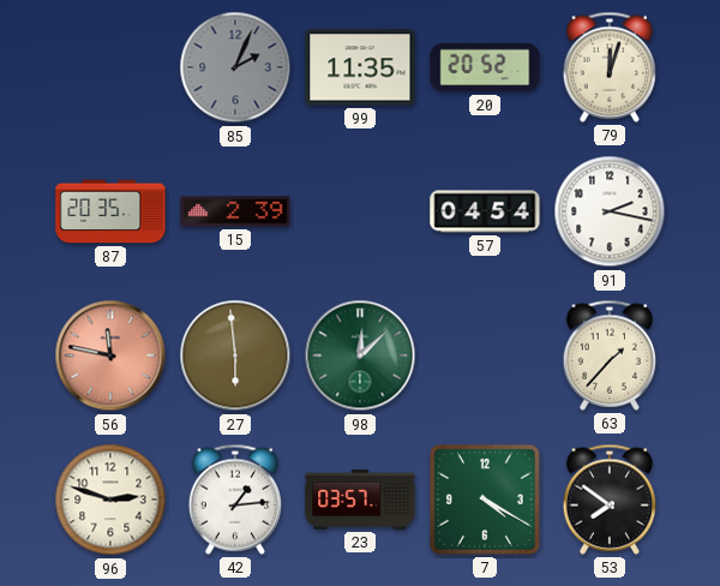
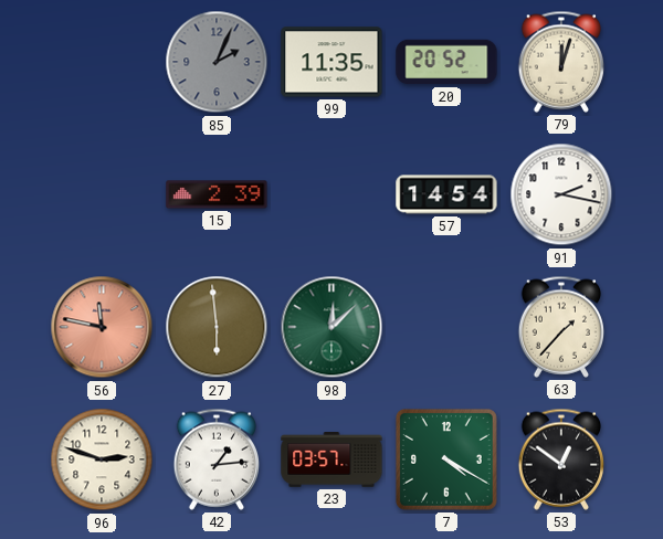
87: 20:35 -> none
57: 04:54 -> 14:54
53: 7:51 -> 12:51
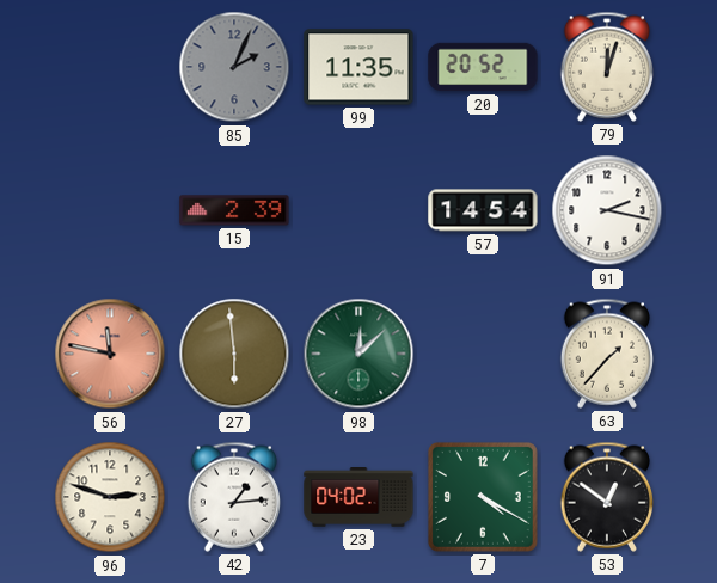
23: 03:57 -> 04:02
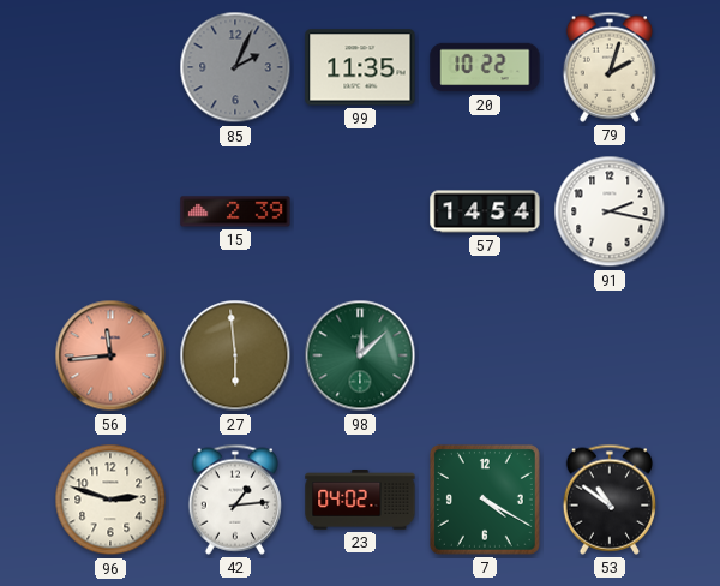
20: 20:52 -> 10:22
79: 12:03 -> 2:03
56: 11:47 -> 11:44
63: 1:37 -> none
53: 12:51 -> 10:51
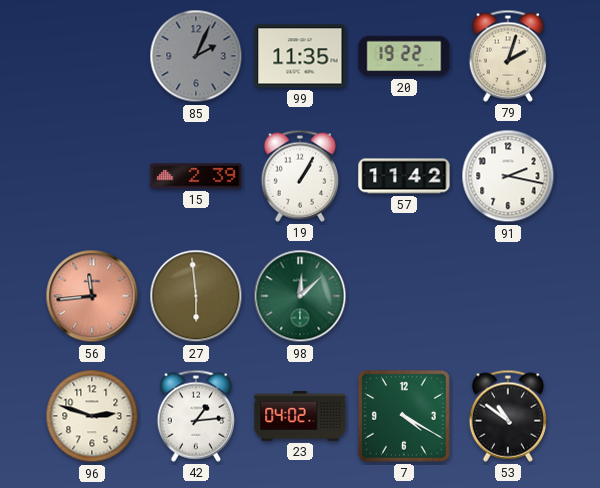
20: 10:22 -> 19:22
19: none -> 1:05
57: 14:54 -> 11:42
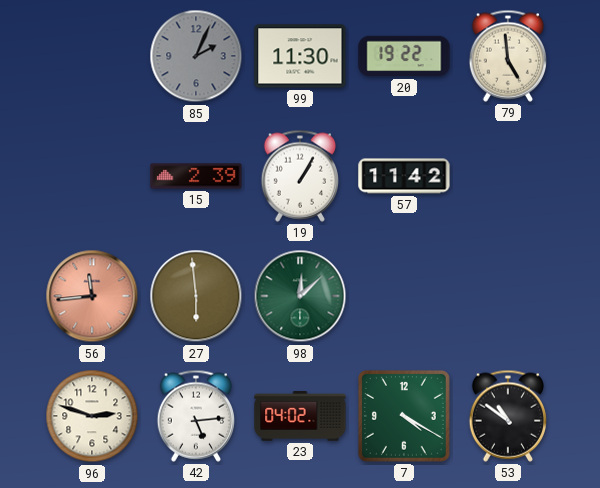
99: 11:35 -> 11:30
79: 2:03 -> 4:59
91: 2:17 -> none
42: 1:14 -> 5:14
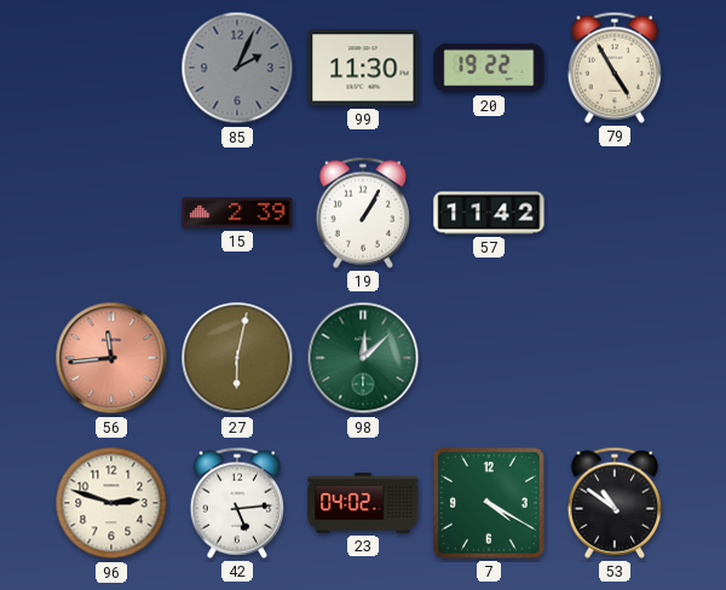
79: 4:59 -> 4:55
27: 5:59 -> 6:02
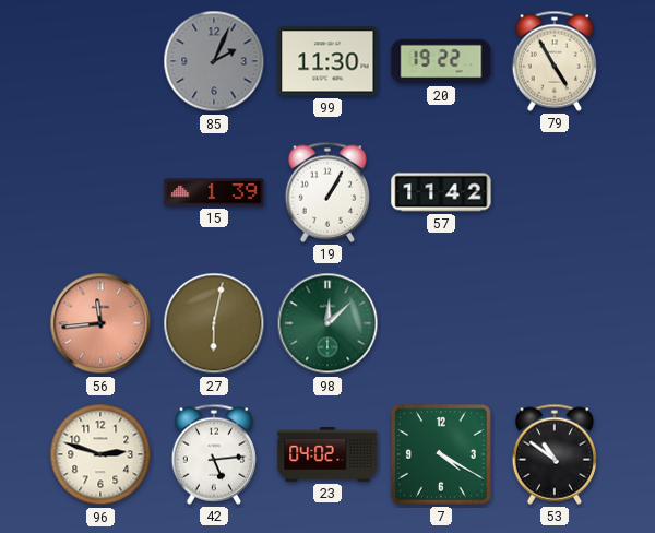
15: 2:39 -> 1:39
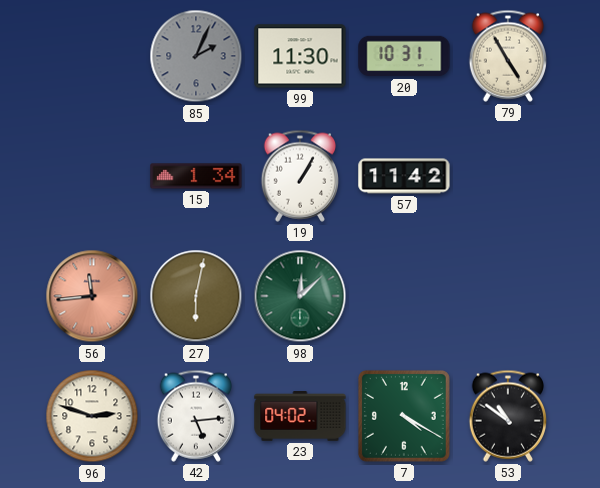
20: 19:22 -> 10:31
15: 1:39 -> 1:34
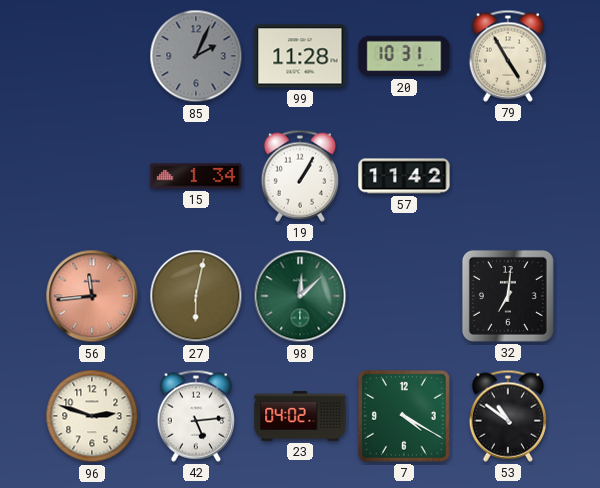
99: 11:30 -> 11:28
32: none -> 7:01
